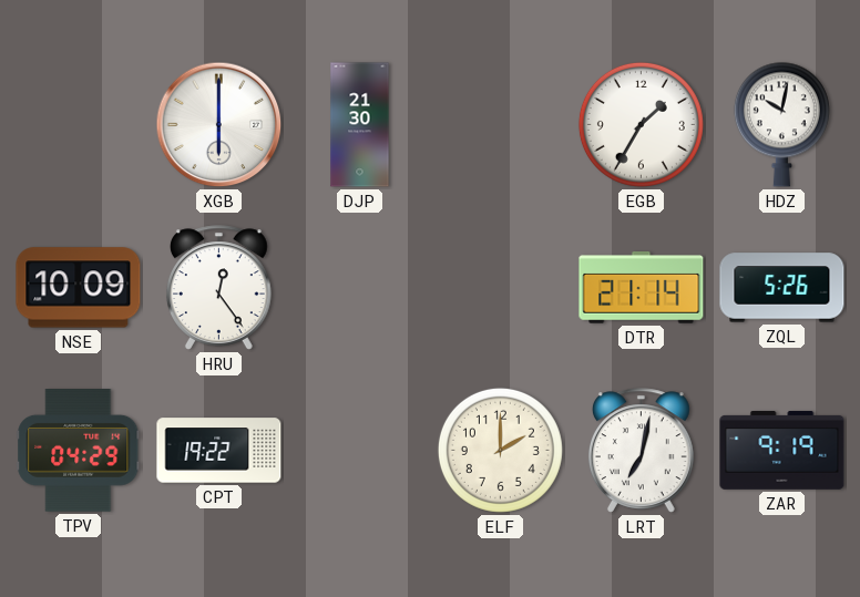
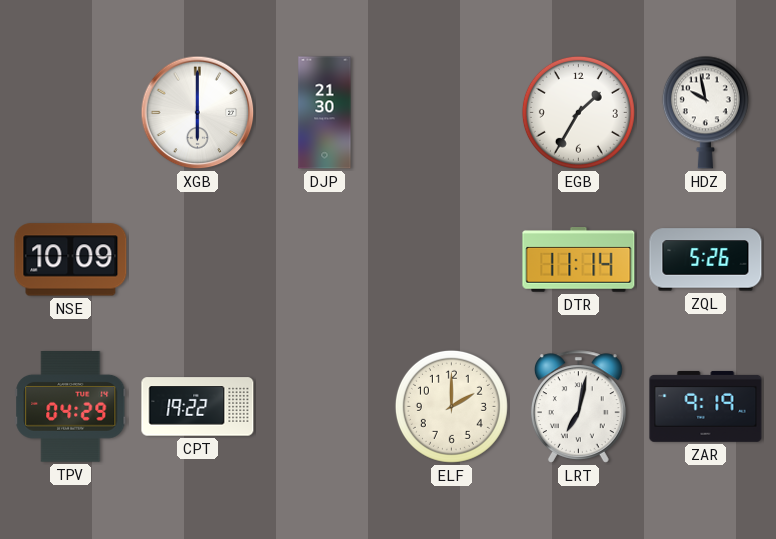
HDZ: 10:02 -> 9:58
HRU: 12:24 -> none
DTR: 21:14 -> 11:14
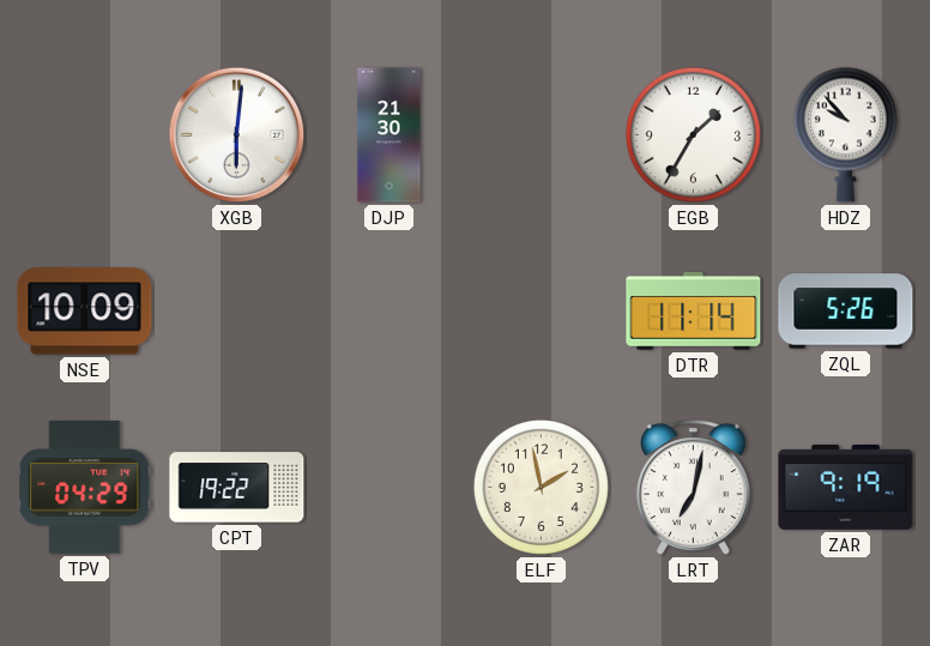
XGB: 6:00 -> 6:01
HDZ: 9:58 -> 9:53
ELF: 2:00 -> 1:58
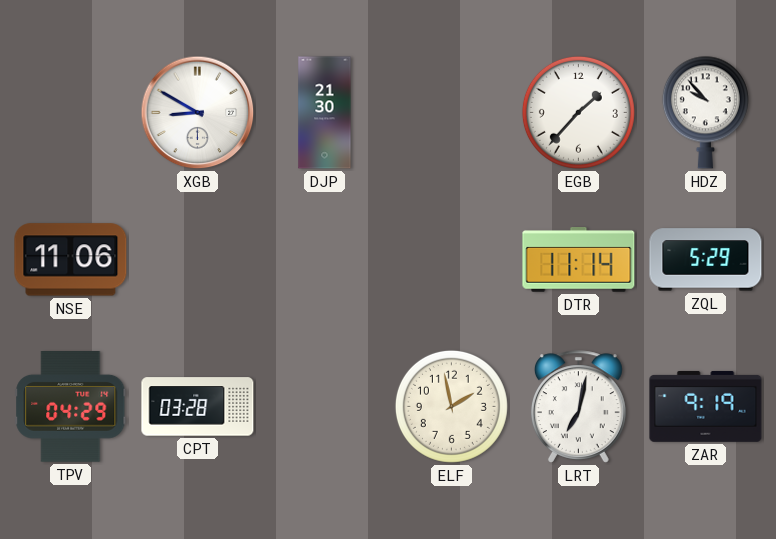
XGB: 6:01 -> 8:50
EGB: 1:35 -> 1:37
NSE: 10:09 -> 11:06
ZQL: 5:26 -> 5:29
CPT: 19:22 -> 03:28
